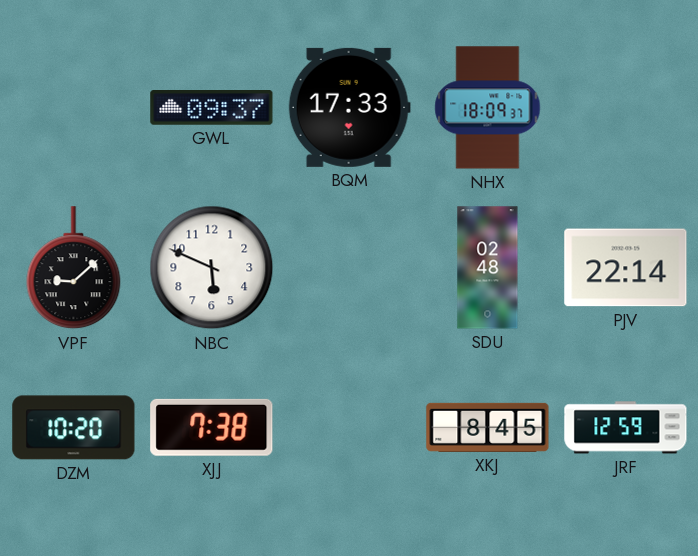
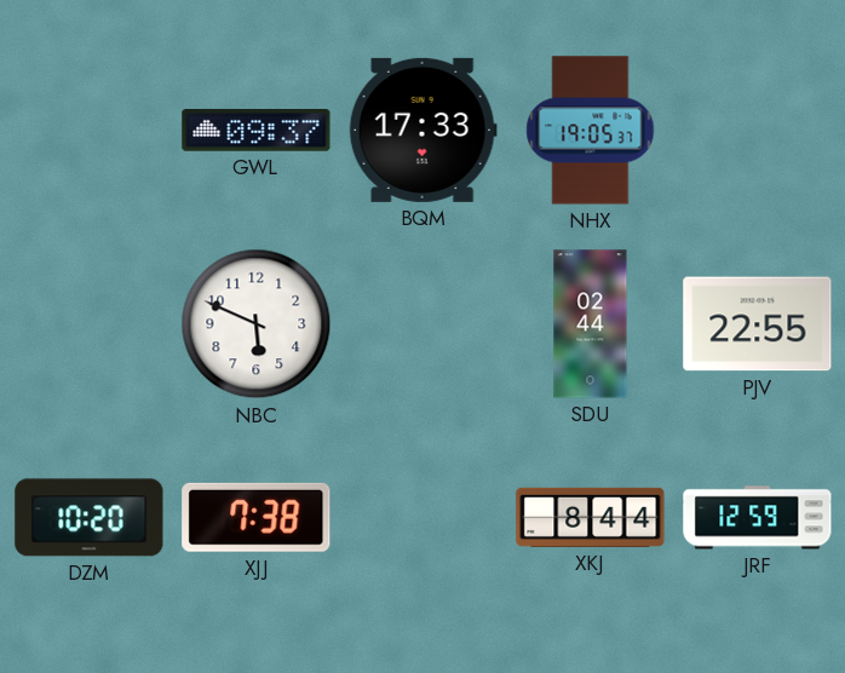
NHX: 18:09 -> 19:05
VPF: 9:08 -> none
SDU: 02:48 -> 02:44
PJV: 22:14 -> 22:55
XKJ: 8:45 -> 8:44
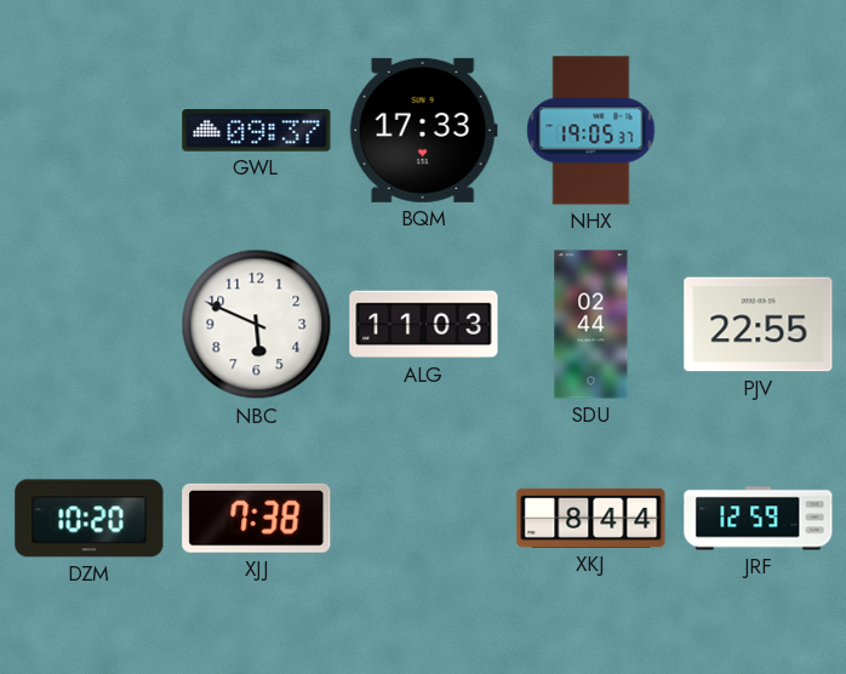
ALG: none -> 11:03
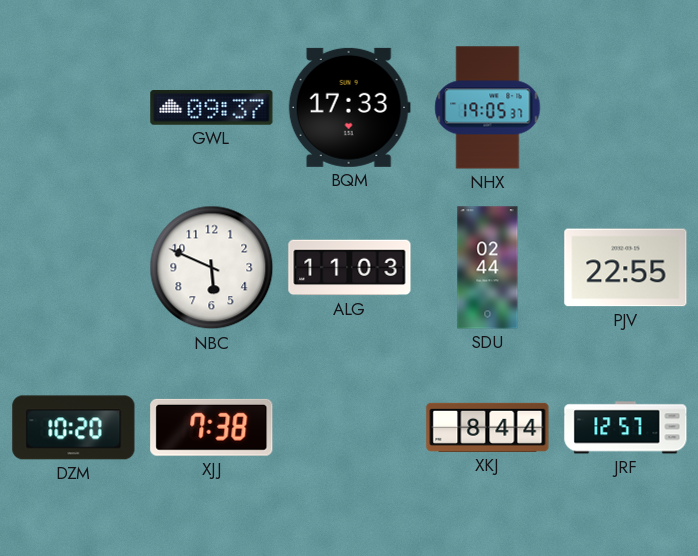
JRF: 12:59 -> 12:57
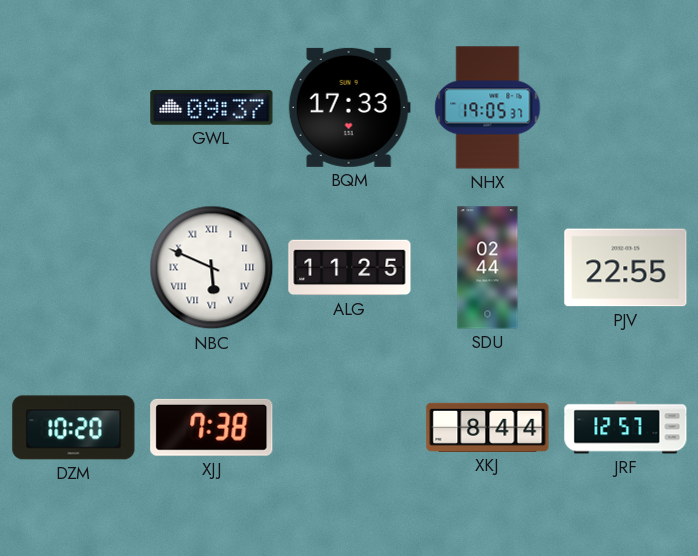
NBC numerals: Arabic -> Roman
ALG: 11:03 -> 11:25
